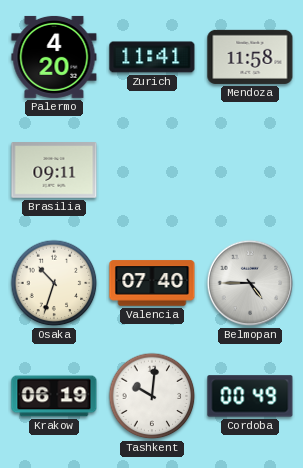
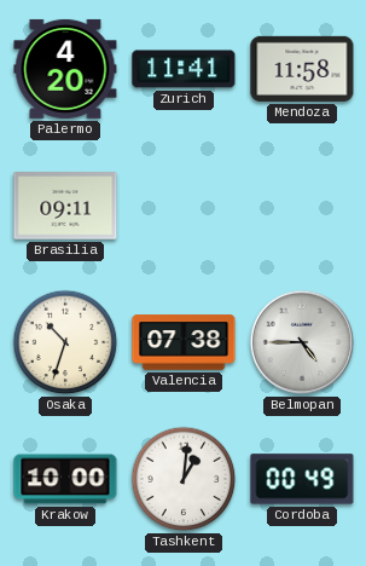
Valencia: 07:40 -> 07:38
Krakow: 06:19 -> 10:00
Tashkent: 10:01 -> 1:01
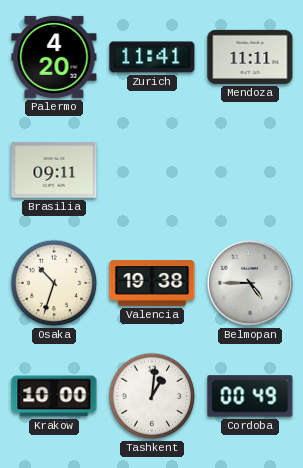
Mendoza: 11:58 -> 11:11
Valencia: 07:38 -> 19:38
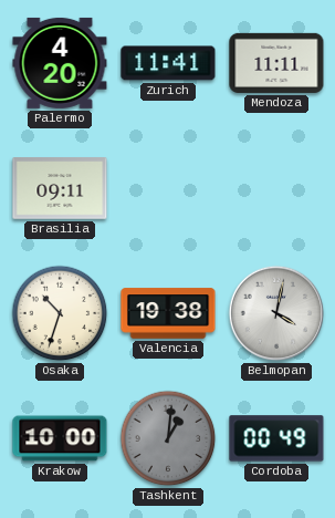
Belmopan: 4:45 -> 4:02
Tashkent dial: white -> grey
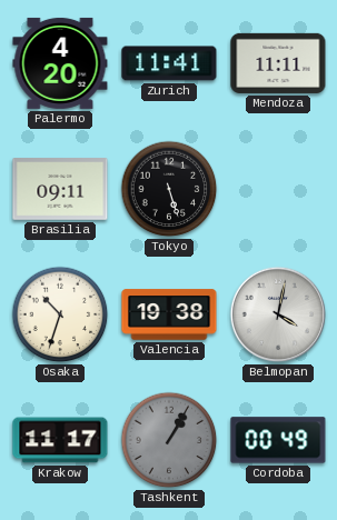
Tokyo: none -> 5:27
Krakow: 10:00 -> 11:17
Tashkent: 1:01 -> 1:05
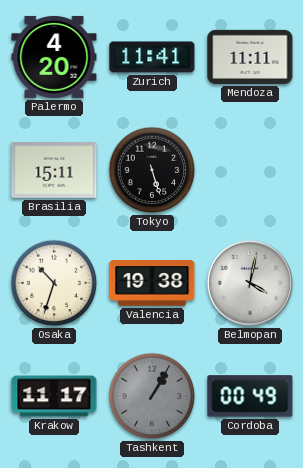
Brasilia: 09:11 -> 15:11
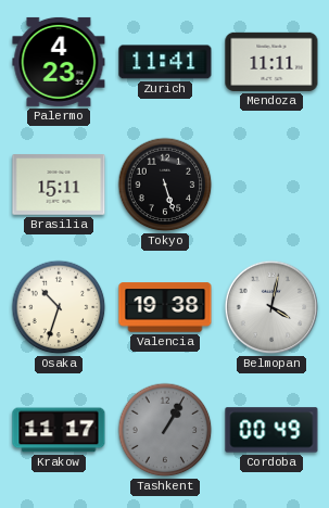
Palermo: 4:20 -> 4:23
